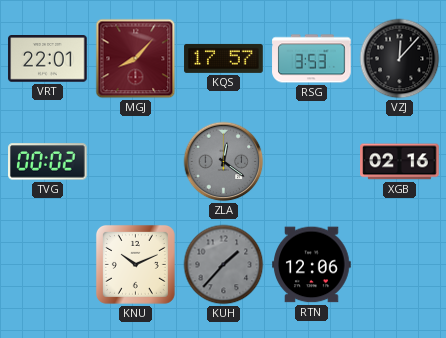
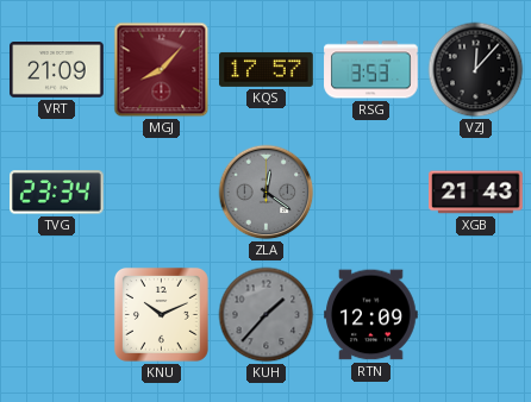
VRT: 22:01 -> 21:09
TVG: 00:02 -> 23:34
XGB: 02:16 -> 21:43
RTN: 12:06 -> 12:09
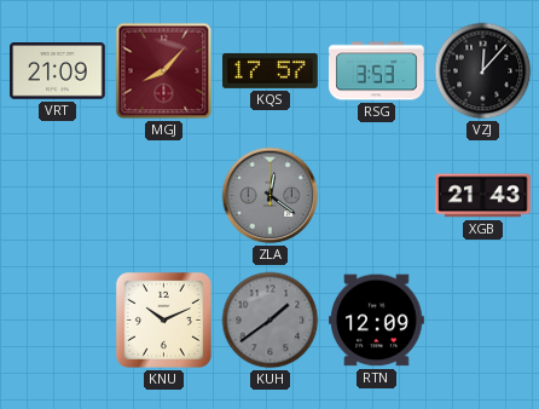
TVG: 23:34 -> none
KUH: 1:37 -> 1:39
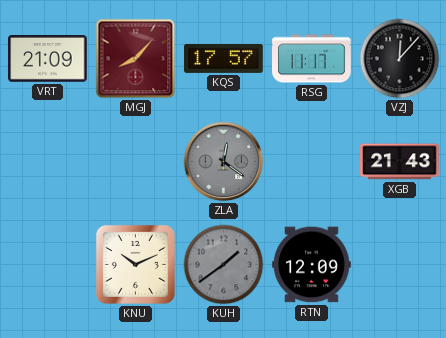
RSG: 3:53 -> 11:17
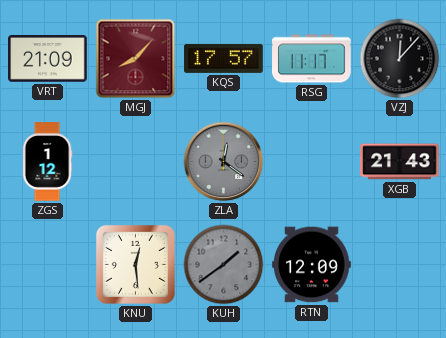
ZGS: none -> 1:12
KNU: 10:11 -> 12:29
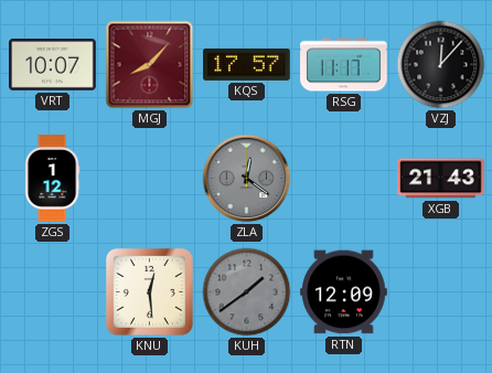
VRT: 21:09 -> 10:07
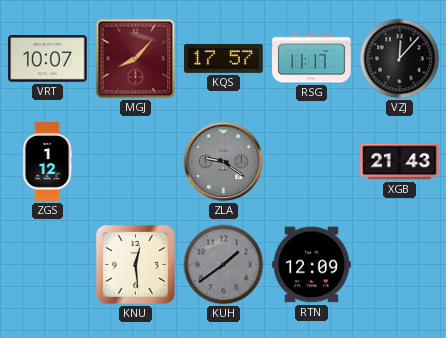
ZLA: 12:21 -> 9:21
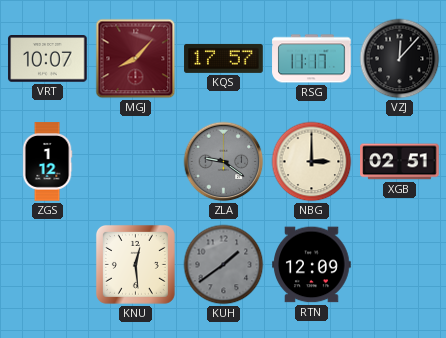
NBG: none -> 3:00
XGB: 21:43 -> 02:51
